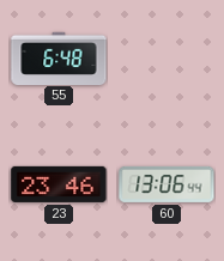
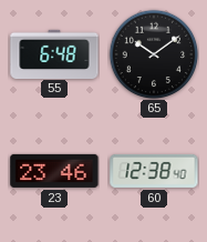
65: none -> 10:09
60: 13:06 -> 12:38
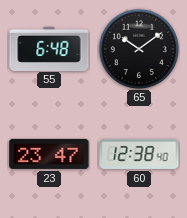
23: 23:46 -> 23:47
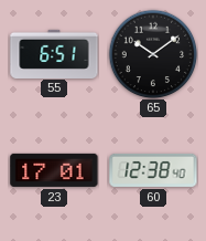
55: 6:48 -> 6:51
23: 23:47 -> 17:01
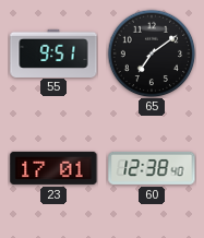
55: 6:51 -> 9:51
65: 10:09 -> 7:09
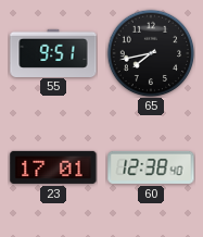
65: 7:09 -> 7:43
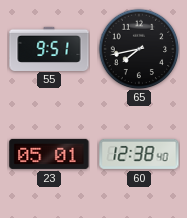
23: 17:01 -> 05:01
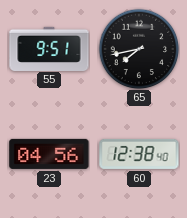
23: 05:01 -> 04:56
